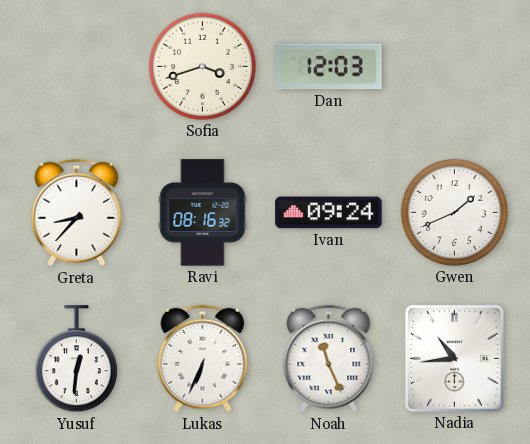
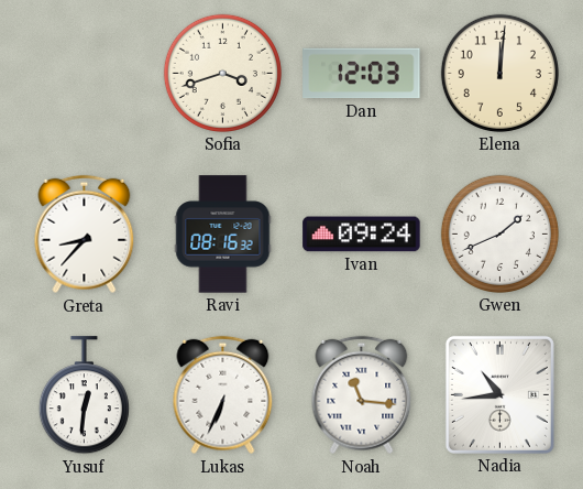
Elena: none -> 12:01
Noah: 11:26 -> 11:16
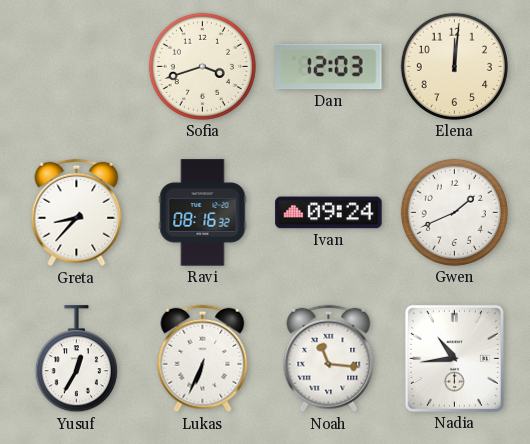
Yusuf: 12:31 -> 12:35
